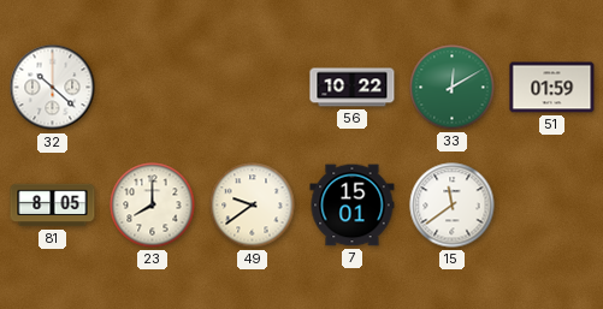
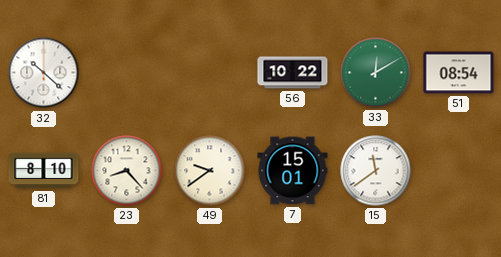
51: 01:59 -> 08:54
81: 8:05 -> 8:10
23: 8:00 -> 8:23
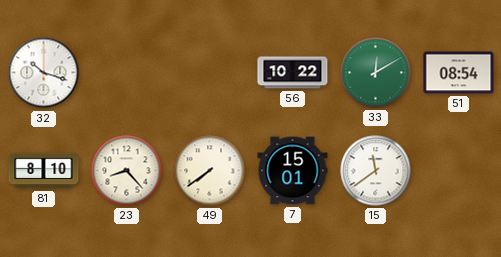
32: 10:22 -> 10:18
49: 9:39 -> 7:39
